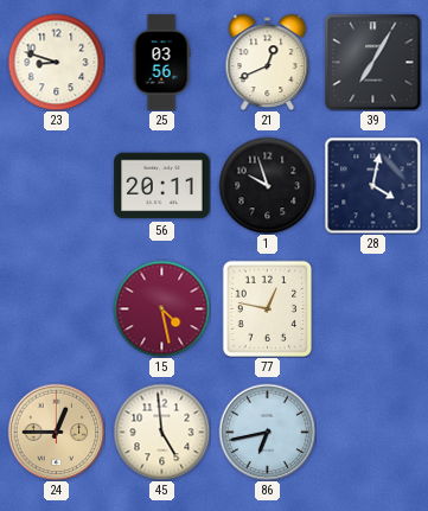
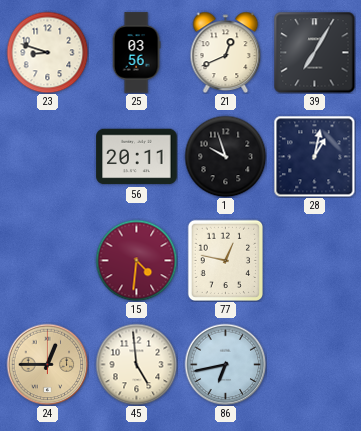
28: 4:02 -> 1:02
15: 4:28 -> 4:31
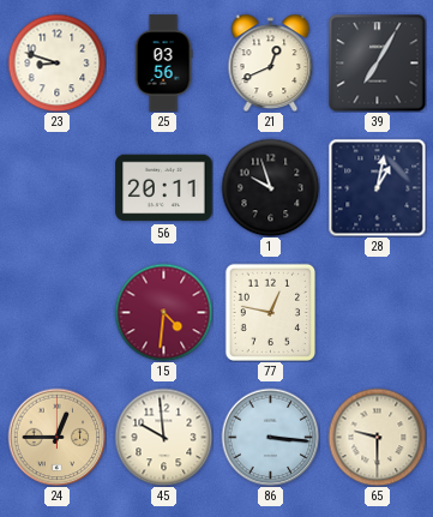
45: 4:59 -> 9:59
86: 6:43 -> 3:16
65: none -> 9:30
